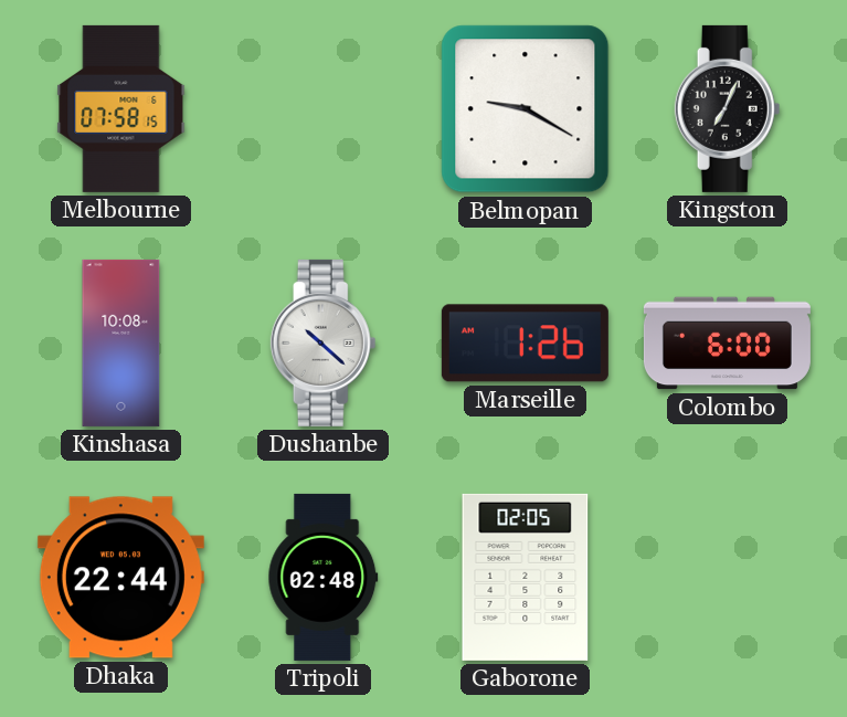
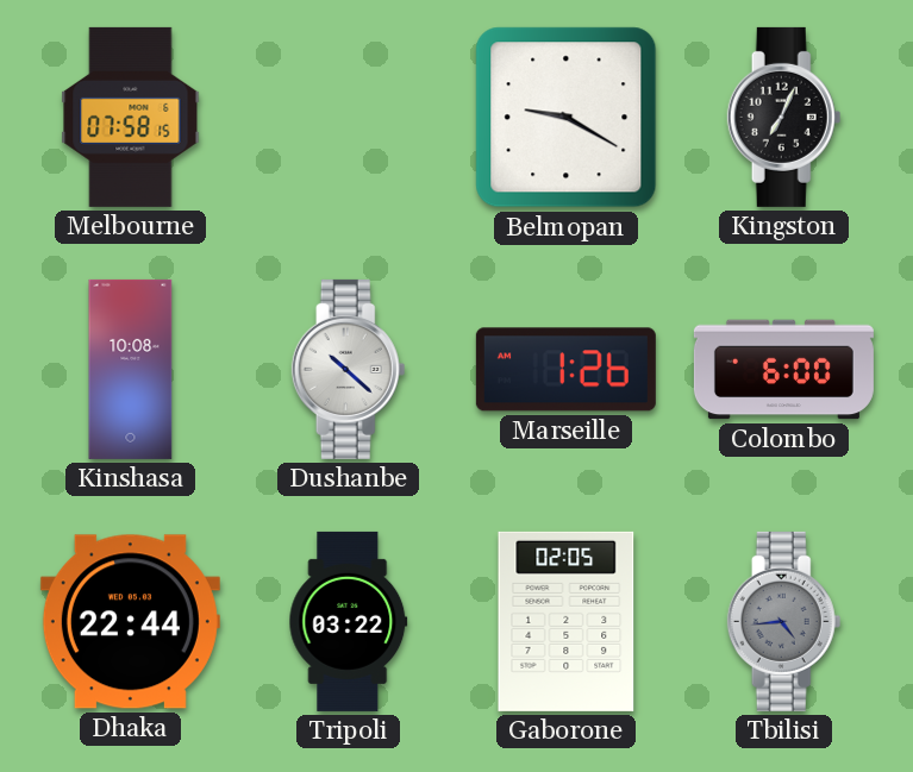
Tripoli: 02:48 -> 03:22
Tbilisi: none -> 4:44
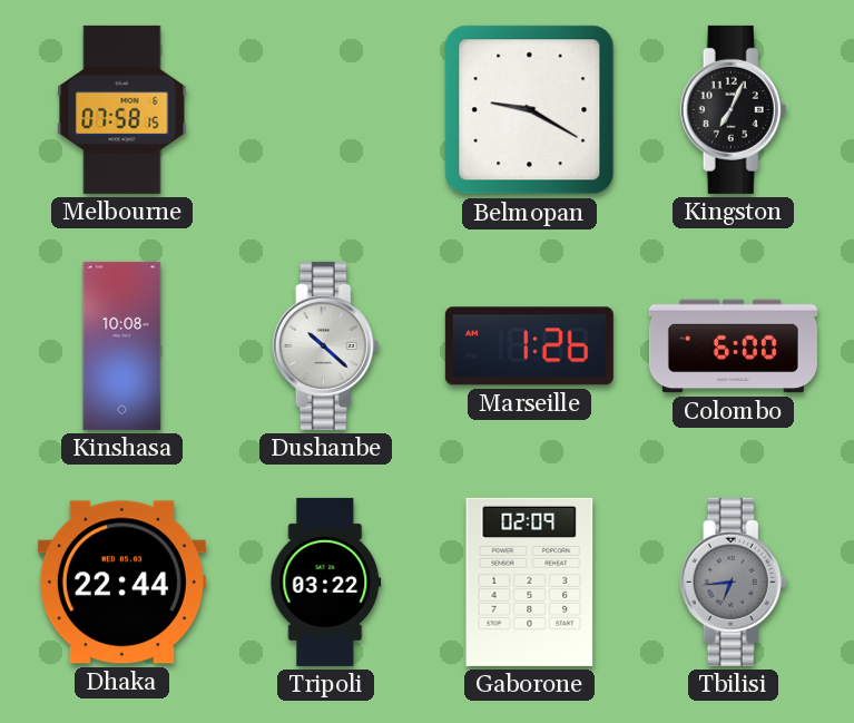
Gaborone: 02:05 -> 02:09
Tbilisi: 4:44 -> 6:44
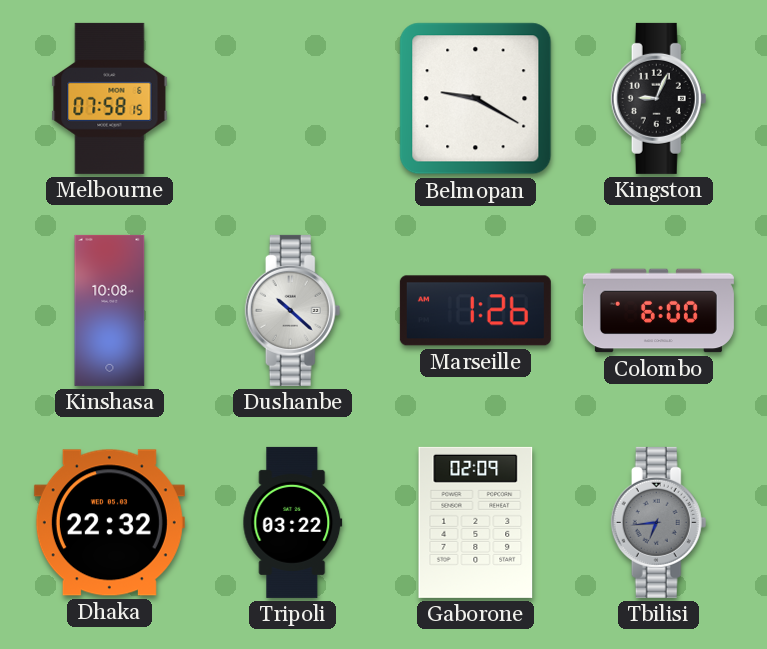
Kingston: 7:04 -> 9:04
Dhaka: 22:44 -> 22:32
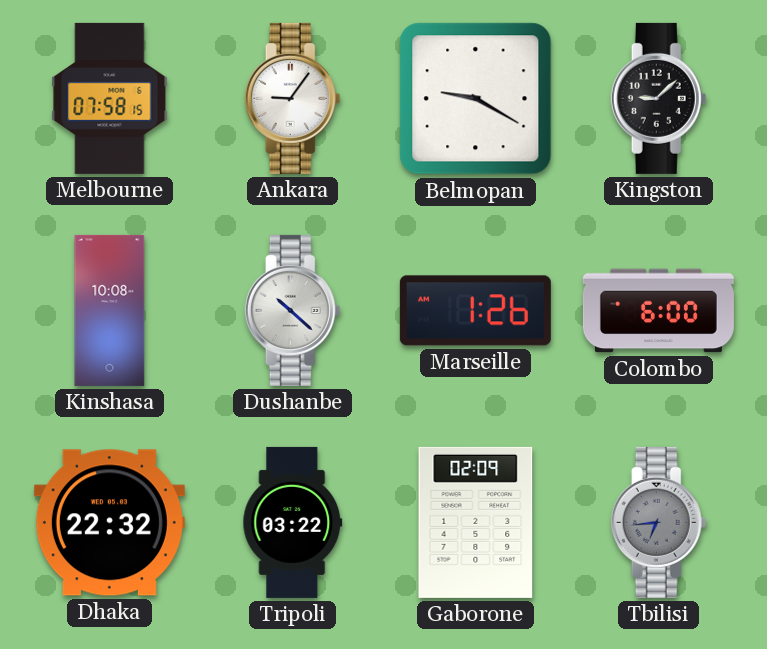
Ankara: none -> 9:06
Kingston: 9:04 -> 9:08
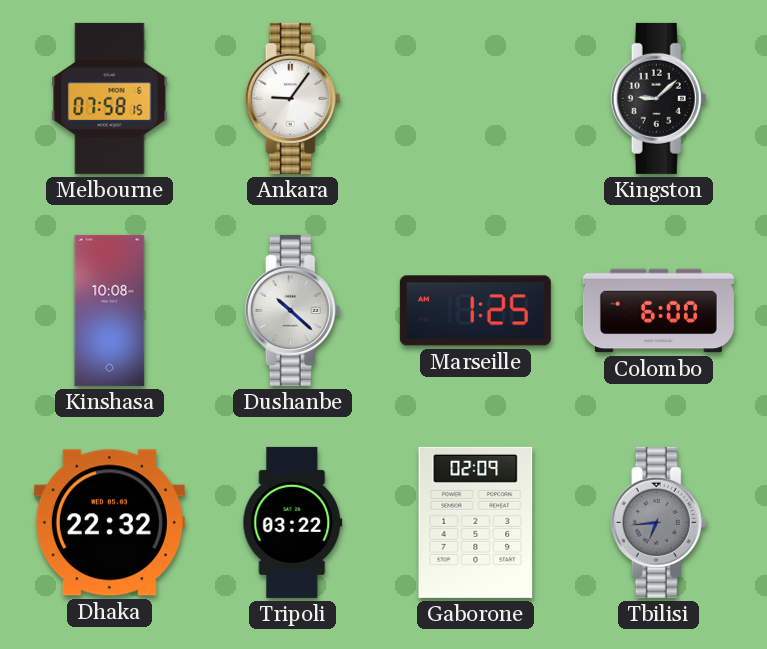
Belmopan: 9:20 -> none
Marseille: 1:26 -> 1:25
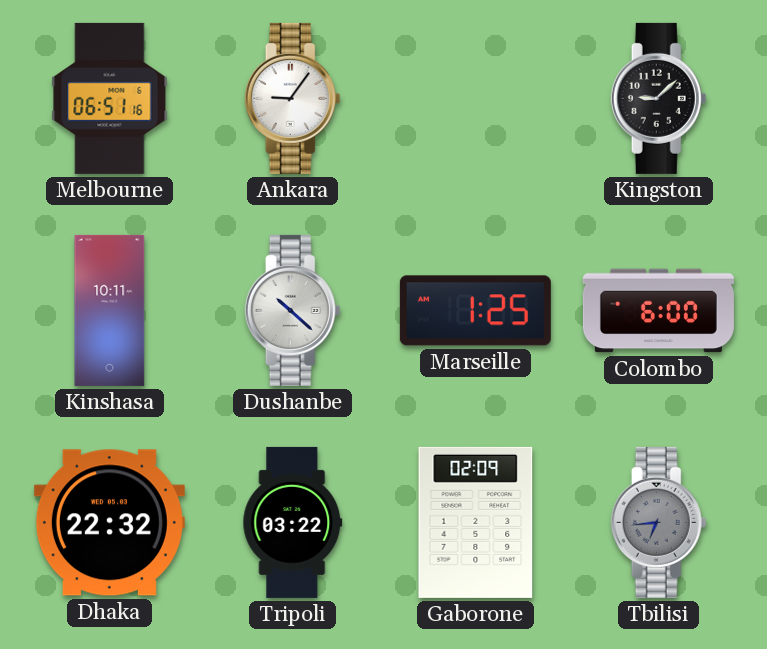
Melbourne: 07:58 -> 06:51
Kinshasa: 10:08 -> 10:11
